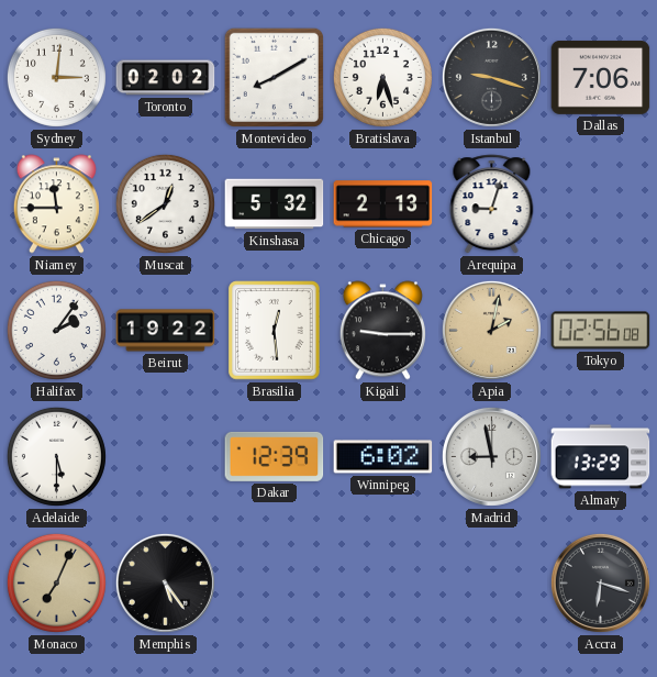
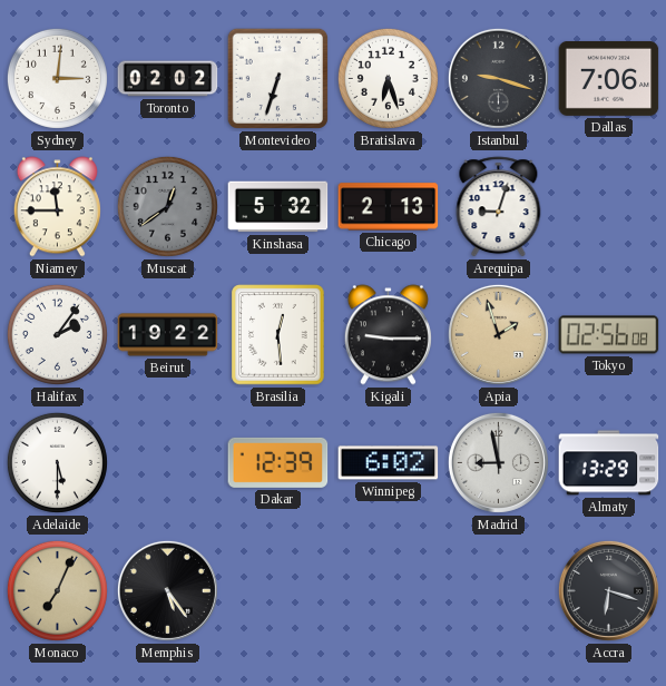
Montevideo: 8:10 -> 6:33
Muscat dial: white -> grey
Apia: 2:02 -> 1:57
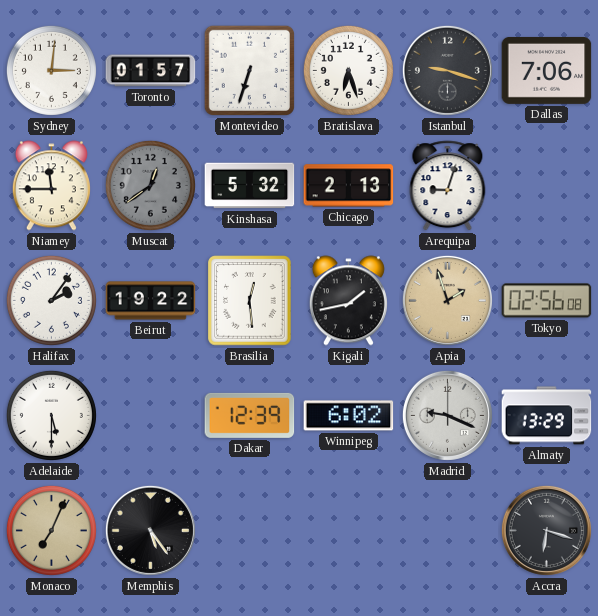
Toronto: 02:02 -> 01:57
Kigali: 9:15 -> 1:43
Madrid: 8:58 -> 9:19
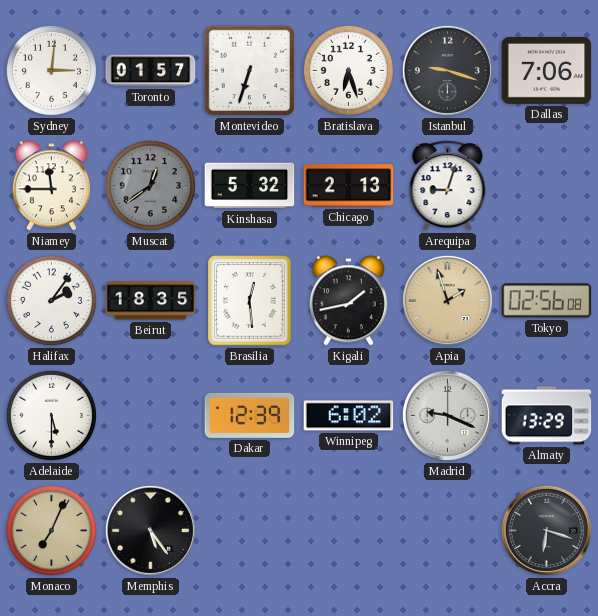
Beirut: 19:22 -> 18:35
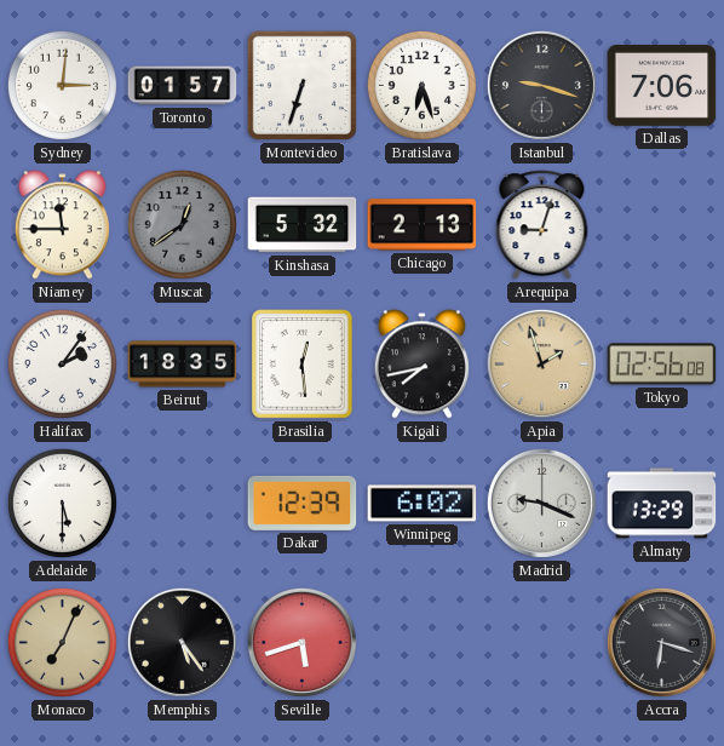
Kigali: 1:43 -> 7:43
Seville: none -> 5:42
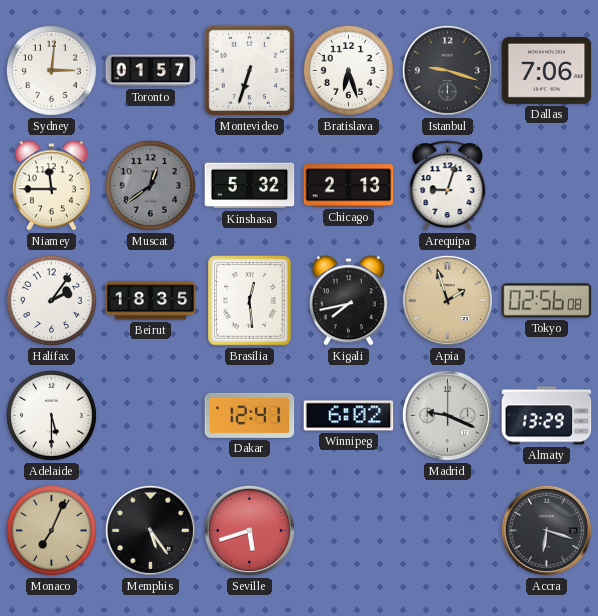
Dakar: 12:39 -> 12:41
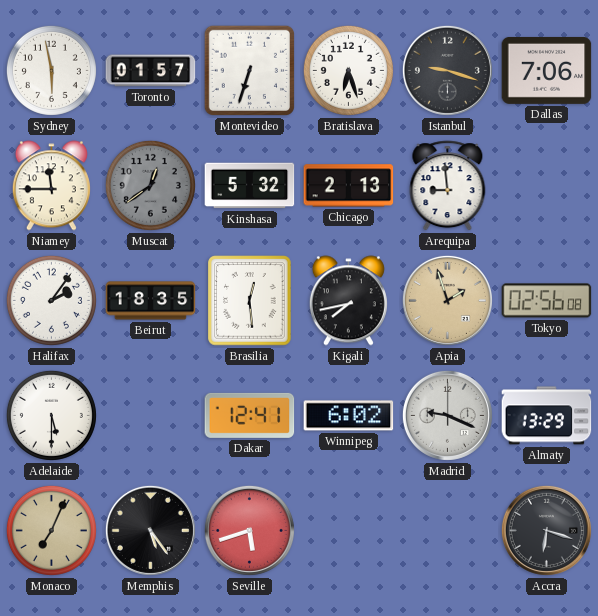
Sydney: 3:01 -> 5:58
Arequipa: 9:03 -> 8:59
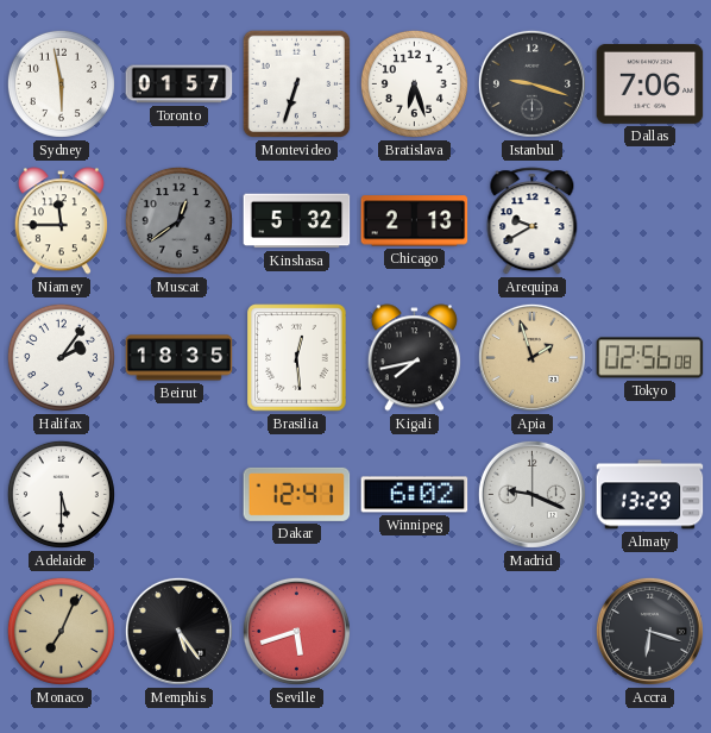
Arequipa: 8:59 -> 9:40
